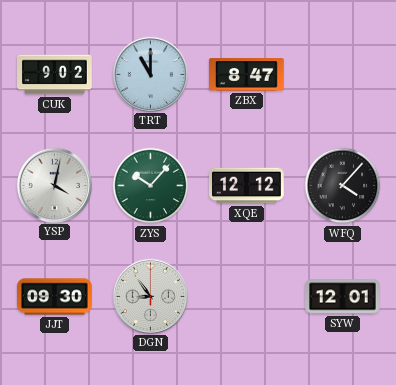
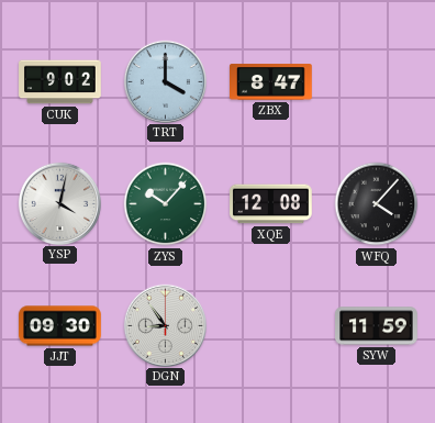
TRT: 11:00 -> 4:00
XQE: 12:12 -> 12:08
SYW: 12:01 -> 11:59
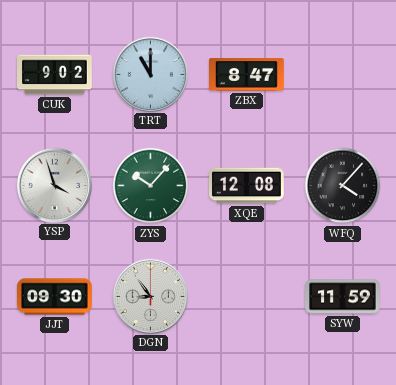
TRT: 4:00 -> 11:00
YSP: 4:02 -> 3:57
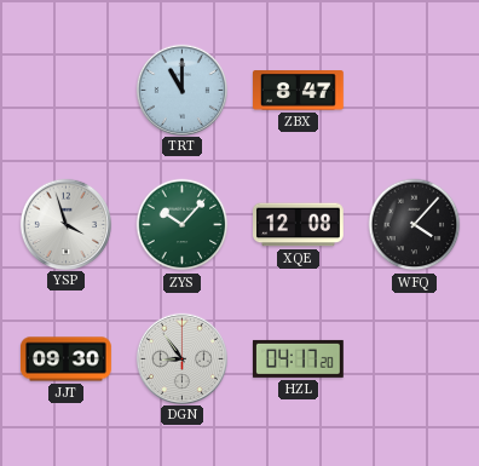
CUK: 9:02 -> none
HZL: none -> 04:17
SYW: 11:59 -> none
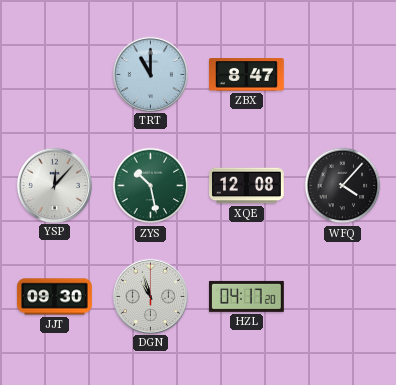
YSP: 3:57 -> 12:07
ZYS: 10:07 -> 10:28
DGN: 8:54 -> 10:57
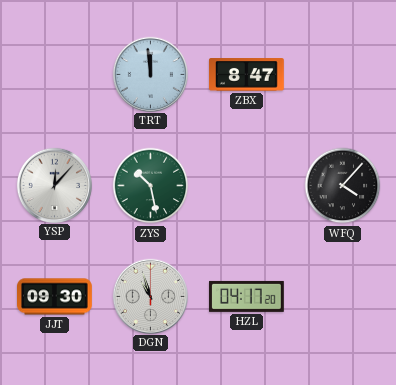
TRT: 11:00 -> 11:59
XQE: 12:08 -> none
